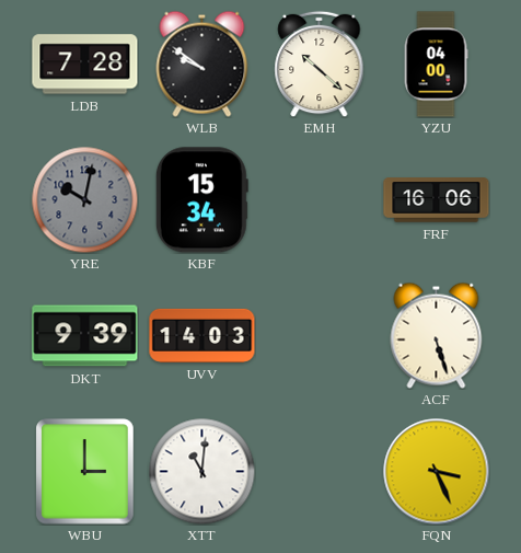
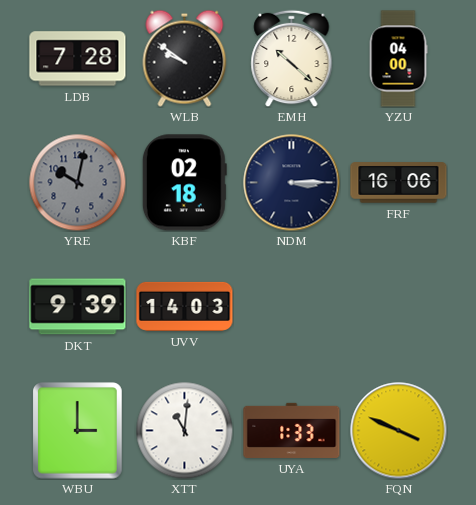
KBF: 15:34 -> 02:18
NDM: none -> 3:15
ACF: 5:27 -> none
UYA: none -> 1:33
FQN: 3:26 -> 3:49
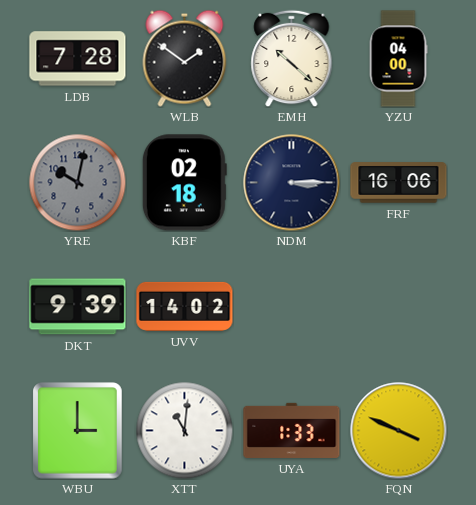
WLB: 9:51 -> 1:51
UVV: 14:03 -> 14:02
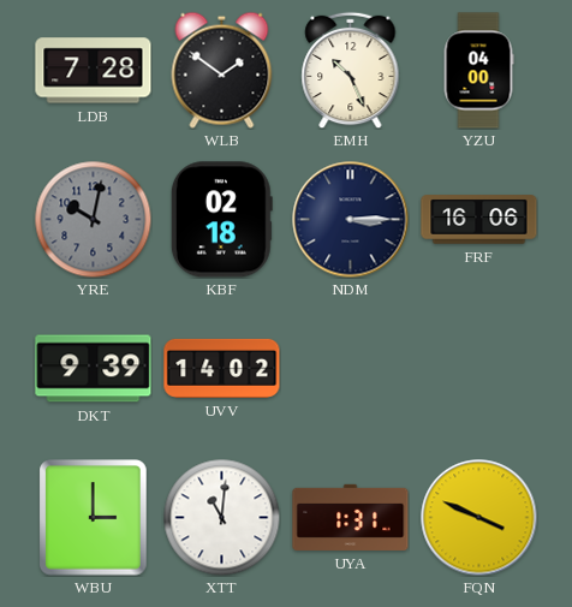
EMH: 10:22 -> 10:26
UYA: 1:33 -> 1:31
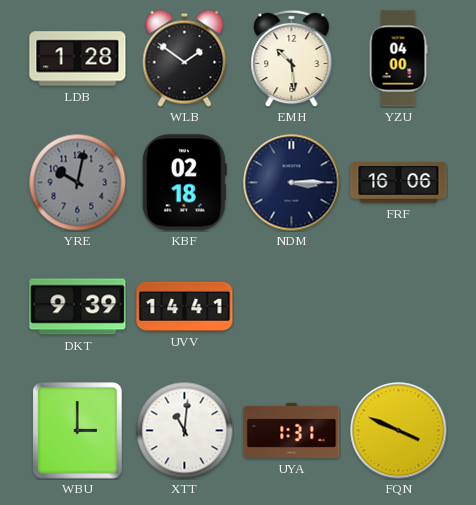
LDB: 7:28 -> 1:28
EMH: 10:26 -> 10:29
UVV: 14:02 -> 14:41
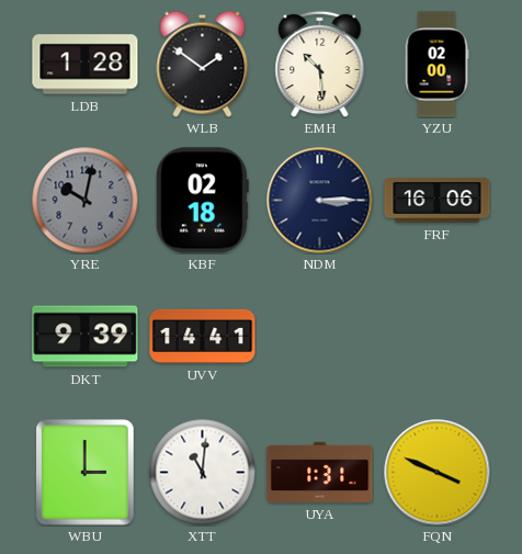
YZU: 04:00 -> 02:00
